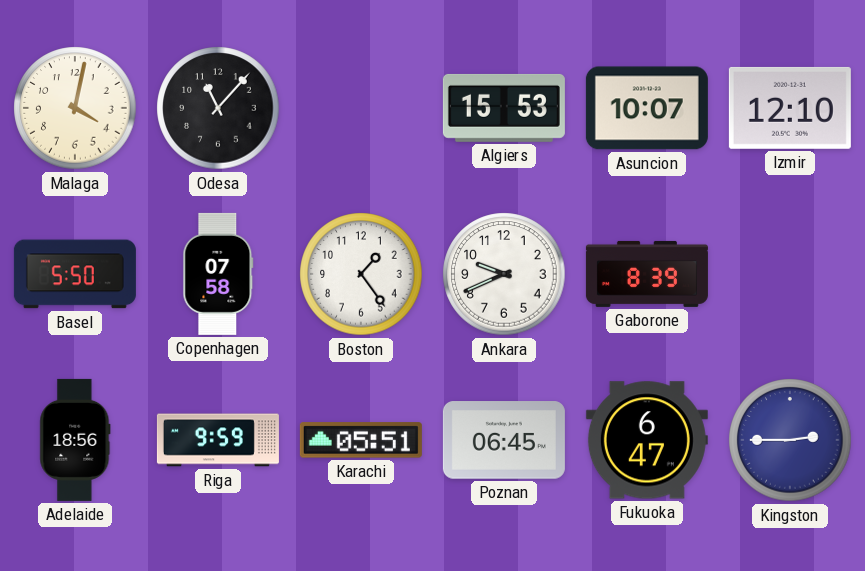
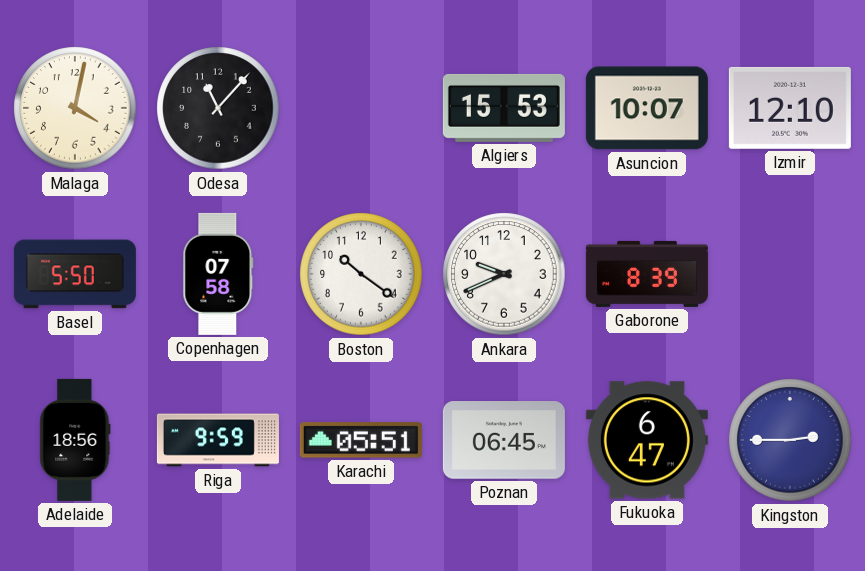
Boston: 1:24 -> 10:21
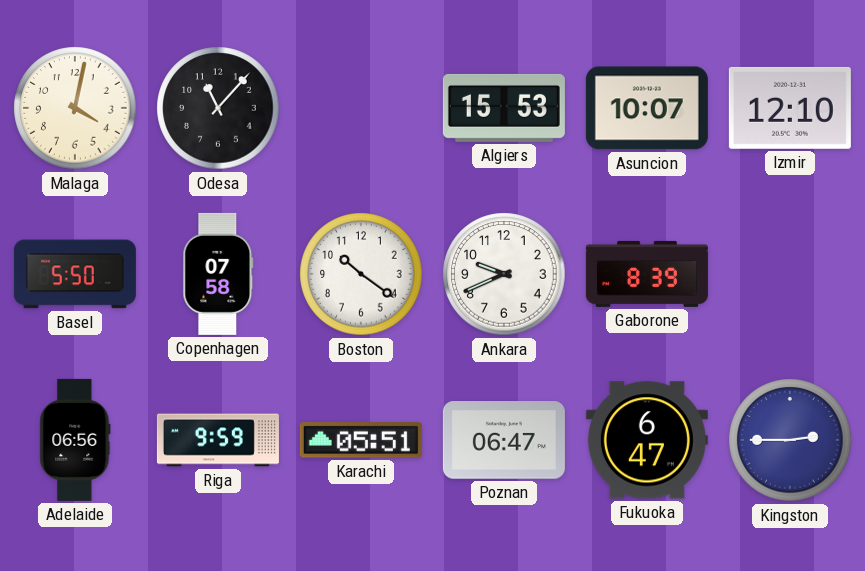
Adelaide: 18:56 -> 06:56
Poznan: 06:45 -> 06:47
